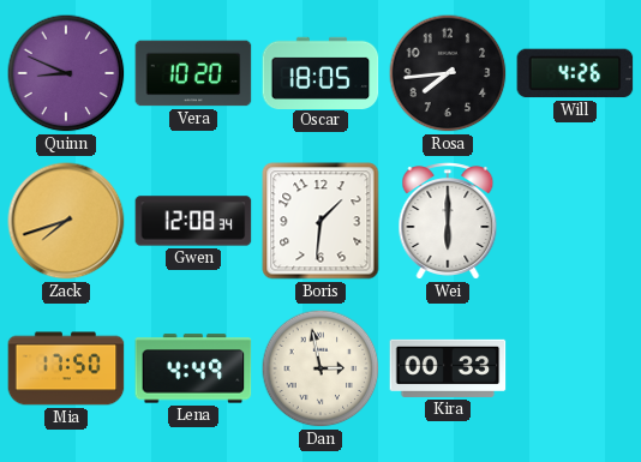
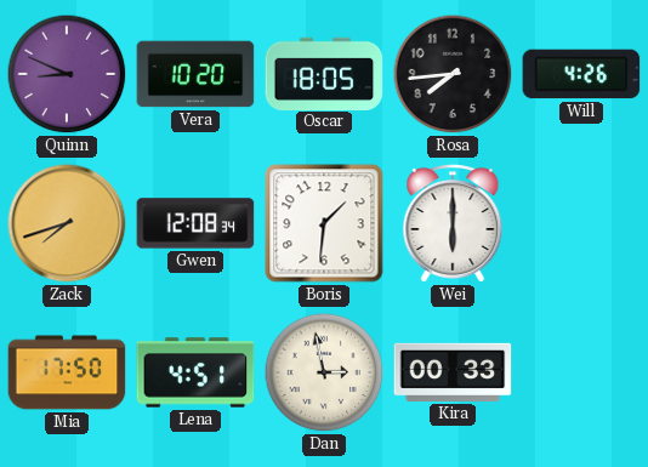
Lena: 4:49 -> 4:51
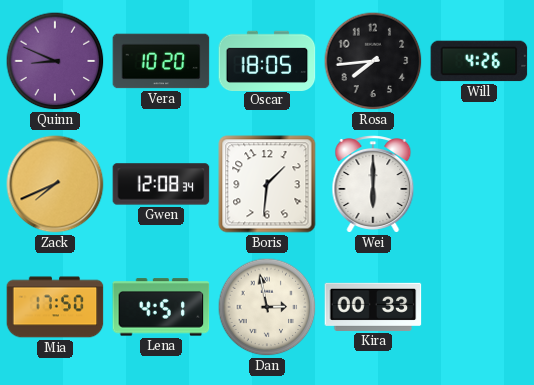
Zack: 7:42 -> 7:41
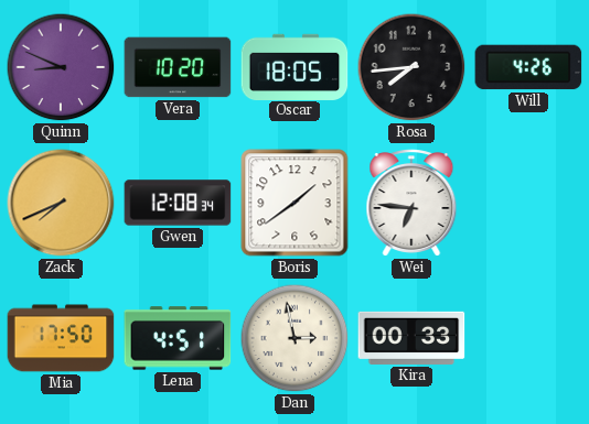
Boris: 1:31 -> 1:39
Wei: 6:00 -> 6:46
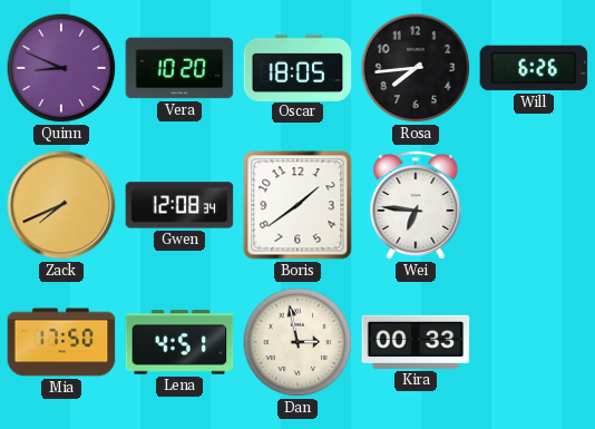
Will: 4:26 -> 6:26
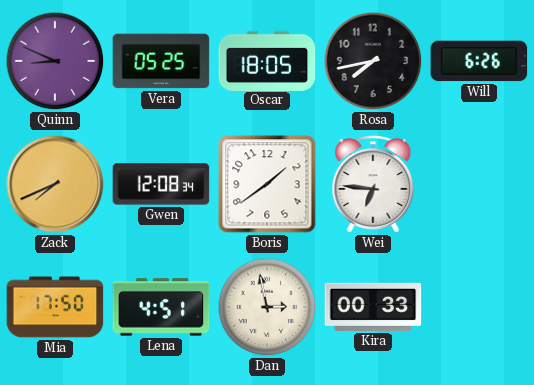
Vera: 10:20 -> 05:25
Rosa: 7:44 -> 7:43
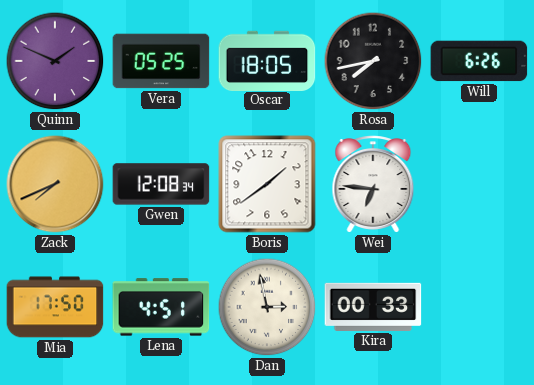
Quinn: 8:49 -> 1:49
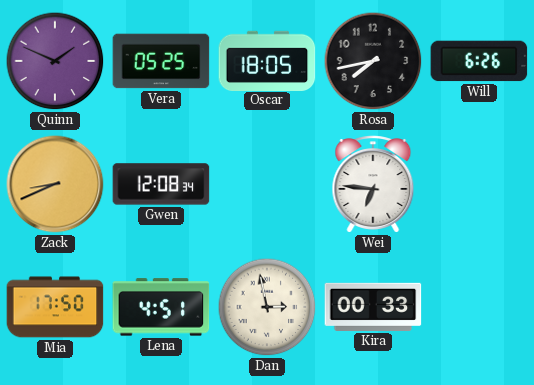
Zack: 7:41 -> 8:41
Boris: 1:39 -> none
